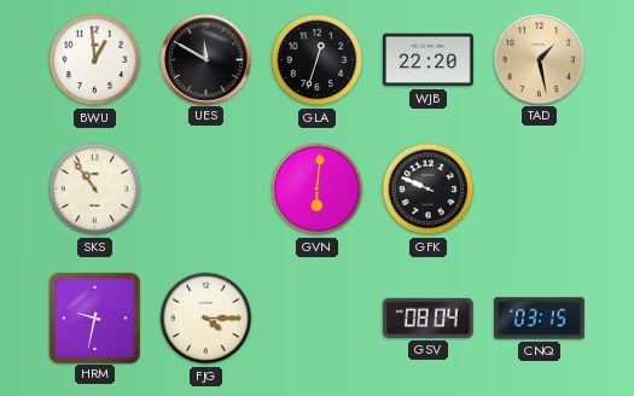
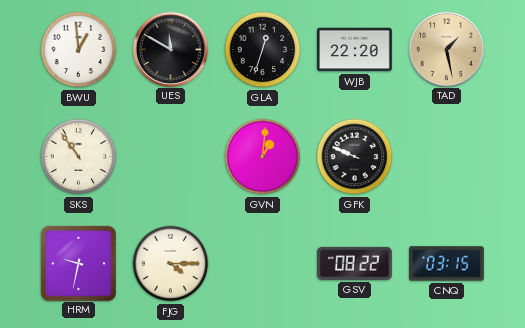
GVN: 6:01 -> 1:01
GSV: 08:04 -> 08:22
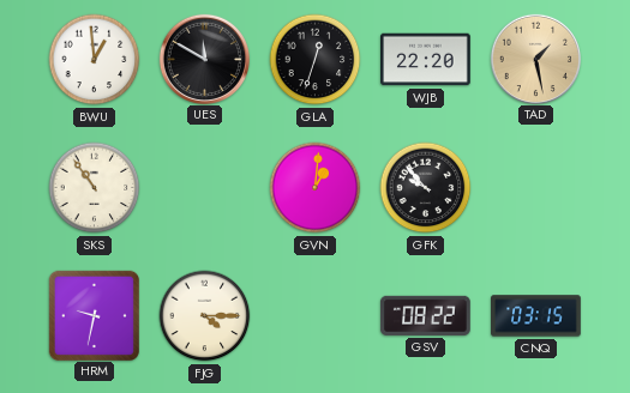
GFK: 9:49 -> 9:53
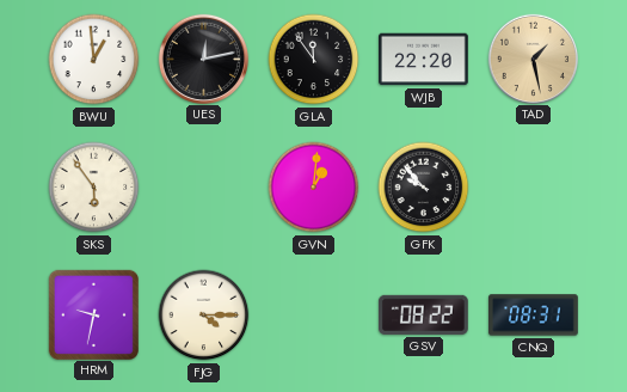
UES: 11:50 -> 12:13
GLA: 12:33 -> 11:54
SKS: 10:54 -> 5:54
CNQ: 03:15 -> 08:31
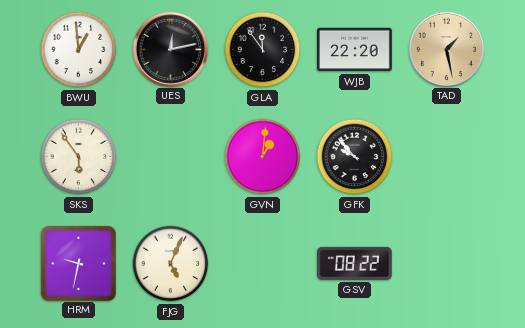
FJG: 4:15 -> 5:04
CNQ: 08:31 -> none
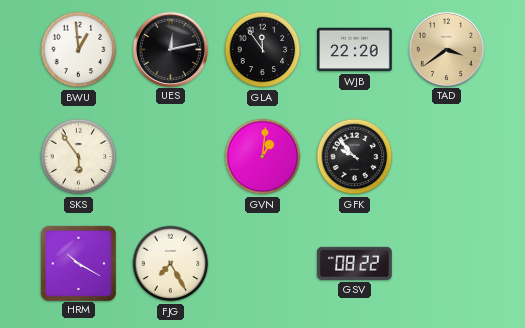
TAD: 1:28 -> 3:39
HRM: 9:32 -> 10:20
FJG: 5:04 -> 7:25
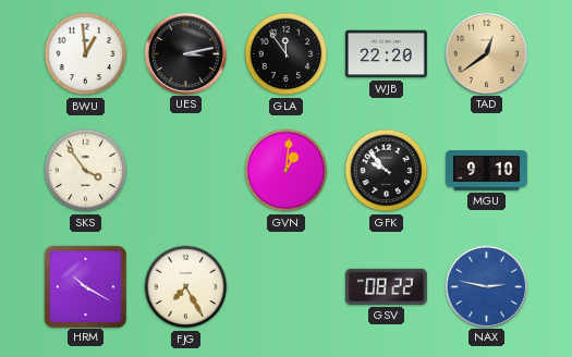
UES: 12:13 -> 3:13
TAD: 3:39 -> 12:39
SKS: 5:54 -> 3:54
MGU: none -> 9:10
NAX: none -> 2:47
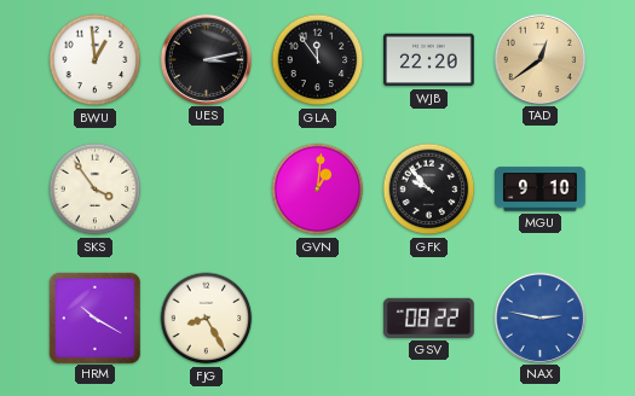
FJG: 7:25 -> 8:25
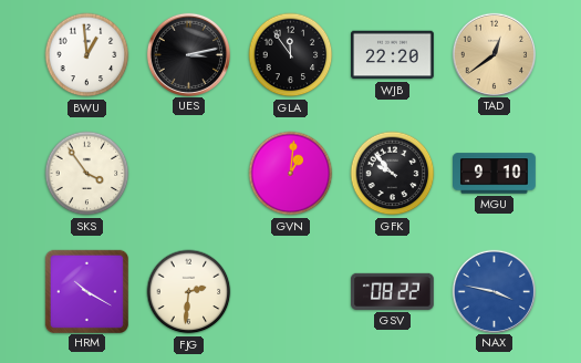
FJG: 8:25 -> 2:31
NAX: 2:47 -> 3:47
